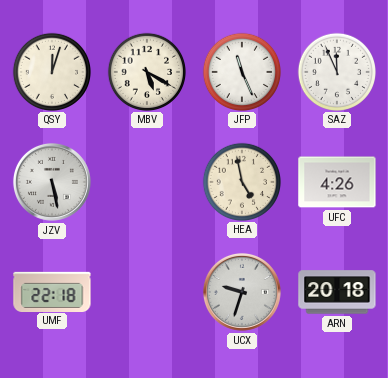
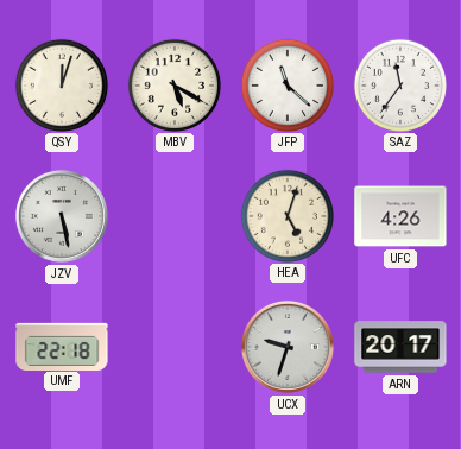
JFP: 11:26 -> 11:22
SAZ: 11:56 -> 11:36
HEA: 4:58 -> 5:03
ARN: 20:18 -> 20:17
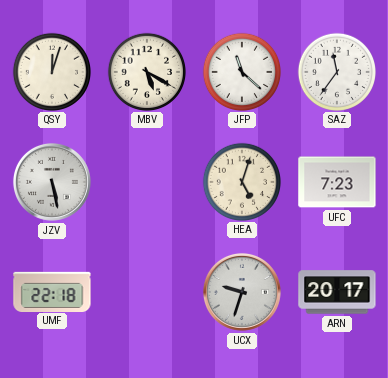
UFC: 4:26 -> 7:23
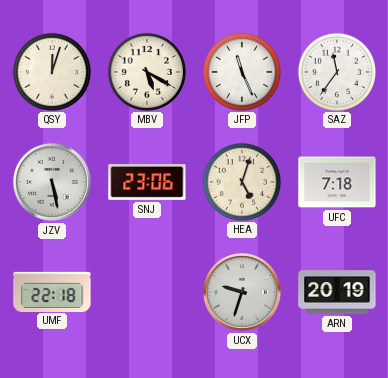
JFP: 11:22 -> 11:26
SNJ: none -> 23:06
UFC: 7:23 -> 7:18
ARN: 20:17 -> 20:19
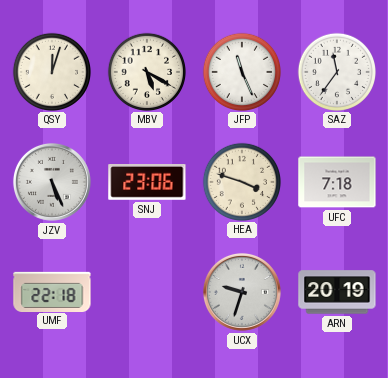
JZV: 5:28 -> 5:26
HEA: 5:03 -> 3:48
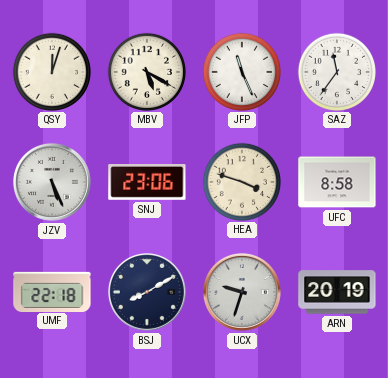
UFC: 7:18 -> 8:58
BSJ: none -> 8:10
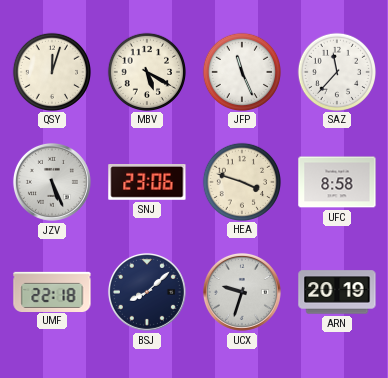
SAZ: 11:36 -> 11:37
BSJ: 8:10 -> 8:08
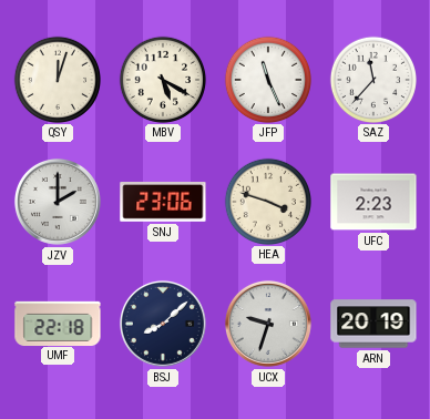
JZV: 5:26 -> 2:00
UFC: 8:58 -> 2:23
